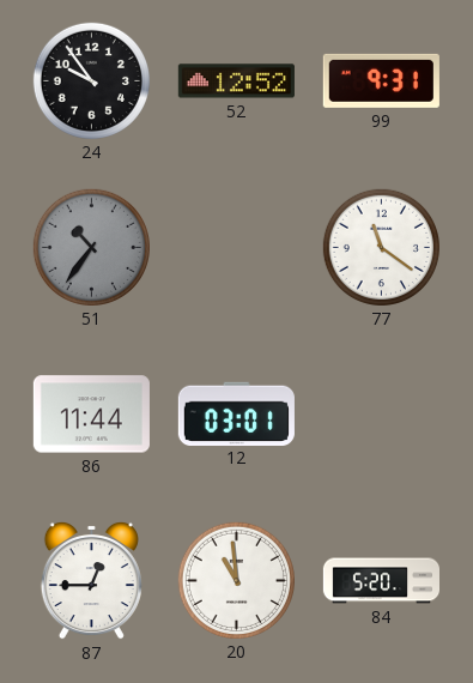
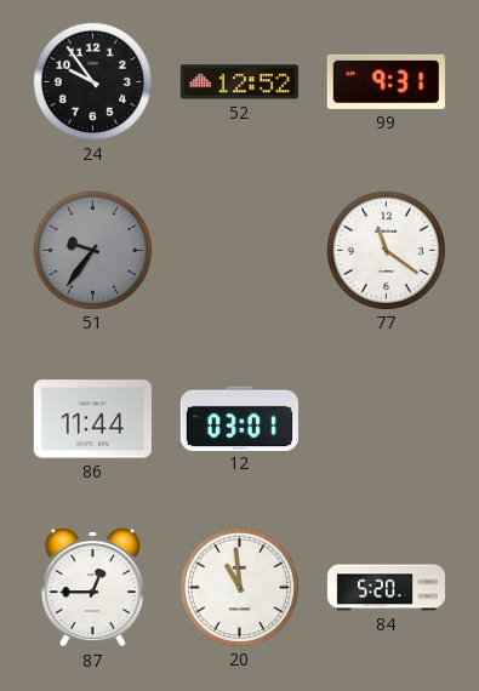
51: 10:36 -> 9:36
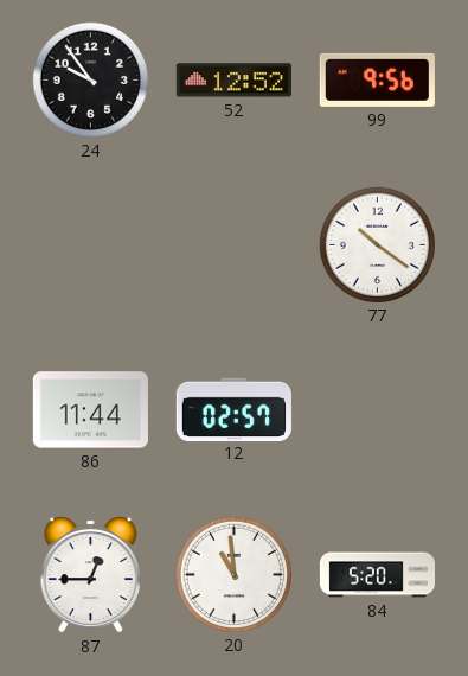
99: 9:31 -> 9:56
51: 9:36 -> none
77: 11:21 -> 10:21
12: 03:01 -> 02:57
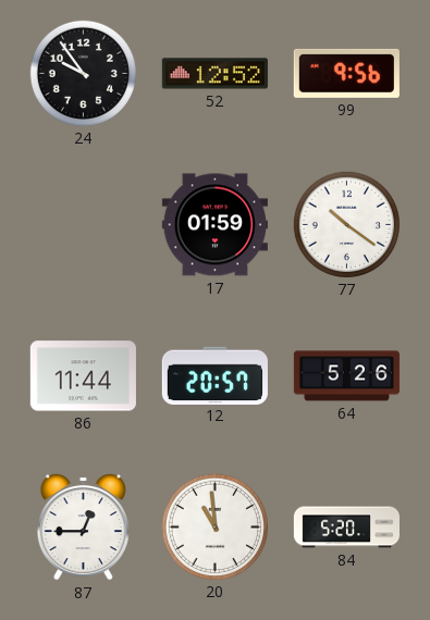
17: none -> 01:59
12: 02:57 -> 20:57
64: none -> 5:26
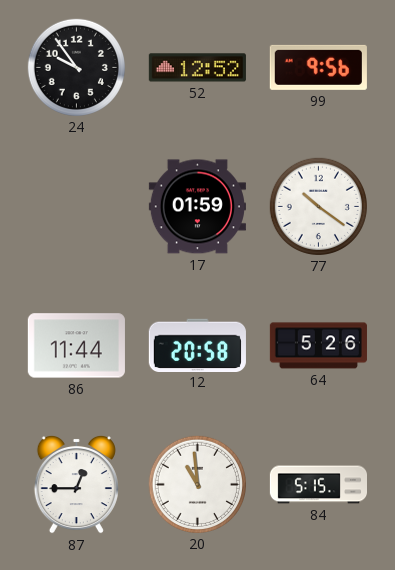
12: 20:57 -> 20:58
84: 5:20 -> 5:15
